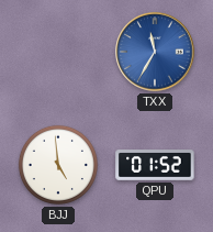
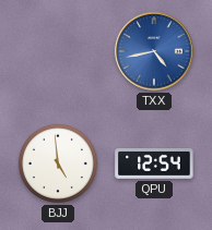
TXX: 11:35 -> 4:43
QPU: 01:52 -> 12:54
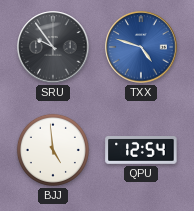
SRU: none -> 9:54
TXX: 4:43 -> 4:48
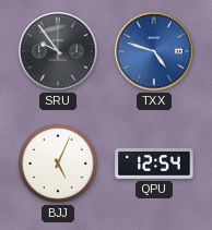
BJJ: 4:59 -> 5:04
